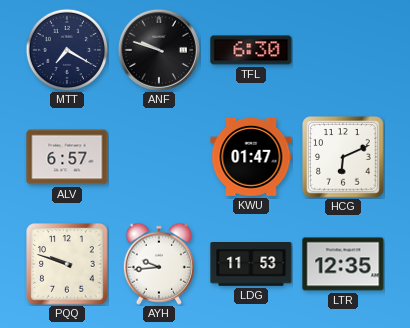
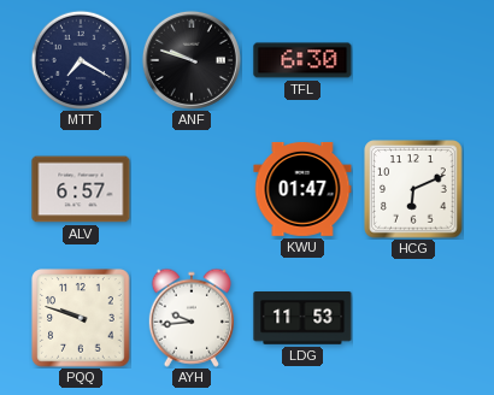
LTR: 12:35 -> none
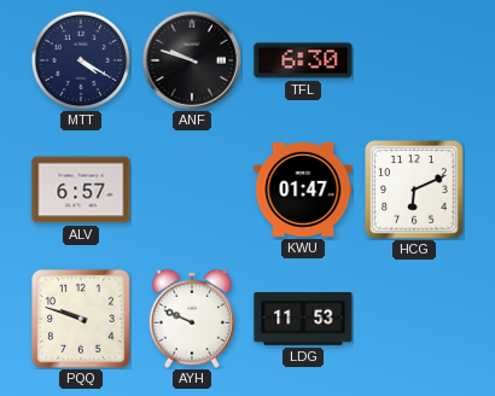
MTT: 7:20 -> 4:20
AYH: 9:44 -> 9:49
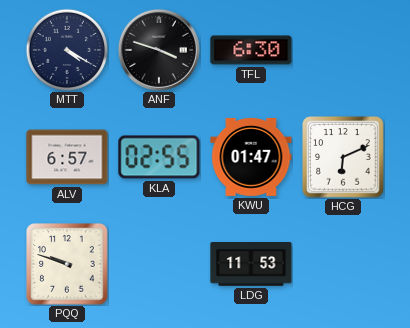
ANF: 9:48 -> 3:48
KLA: none -> 02:55
AYH: 9:49 -> none
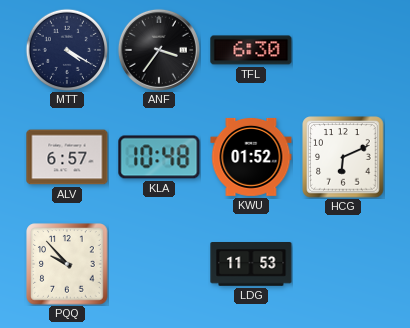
ANF: 3:48 -> 3:36
KLA: 02:55 -> 10:48
KWU: 01:47 -> 01:52
PQQ: 9:48 -> 9:53
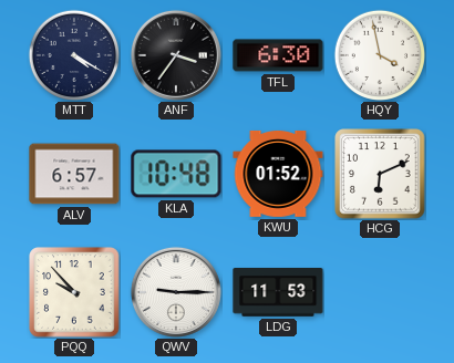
HQY: none -> 3:58
QWV: none -> 9:15
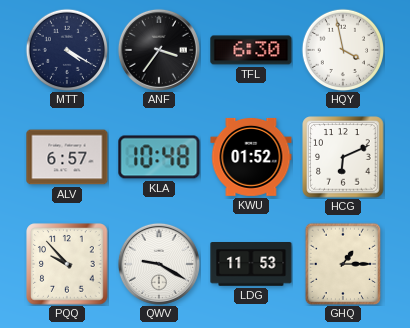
QWV: 9:15 -> 9:20
GHQ: none -> 1:15
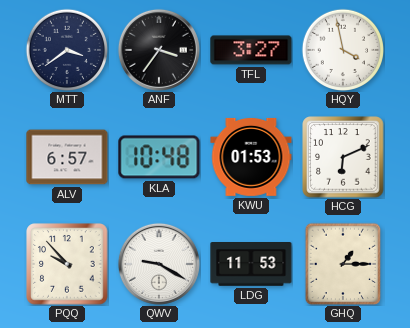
MTT: 4:20 -> 3:39
TFL: 6:30 -> 3:27
KWU: 01:52 -> 01:53
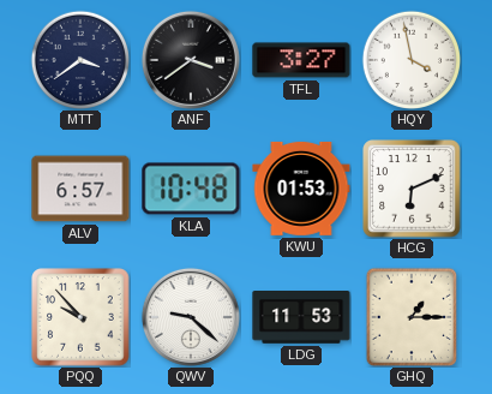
ANF: 3:36 -> 3:39
QWV: 9:20 -> 9:22
